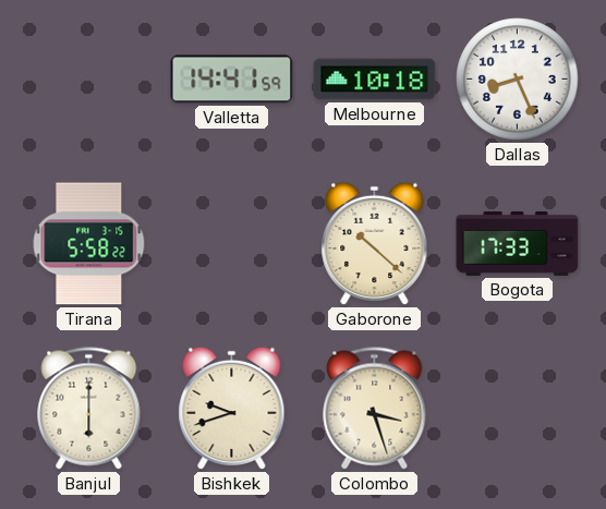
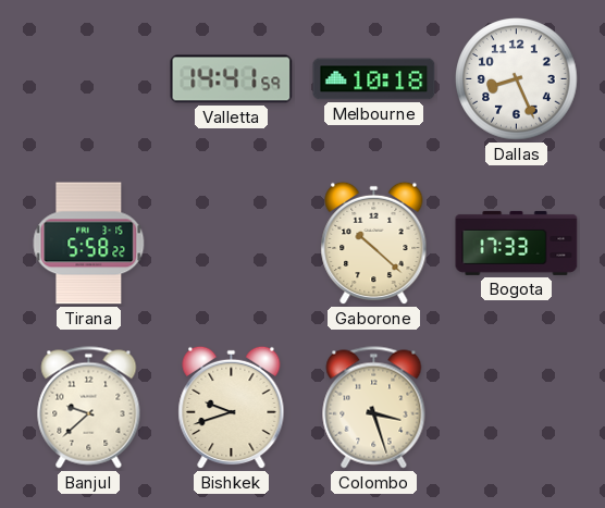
Banjul: 6:00 -> 9:38
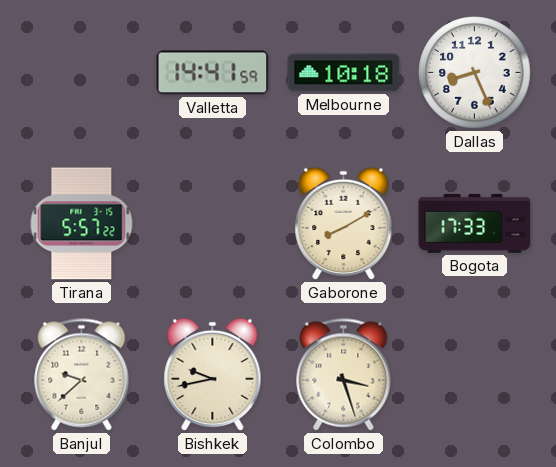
Tirana: 5:58 -> 5:57
Gaborone: 10:22 -> 8:10
Bishkek: 9:42 -> 9:43
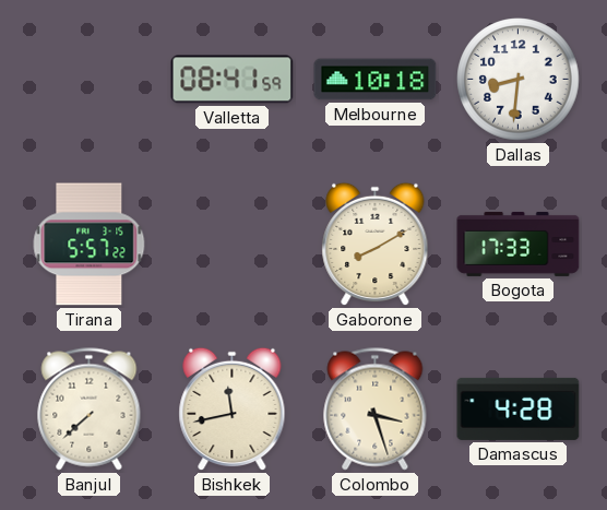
Valletta: 14:41 -> 08:41
Dallas: 8:26 -> 8:31
Banjul: 9:38 -> 7:38
Bishkek: 9:43 -> 11:43
Damascus: none -> 4:28
